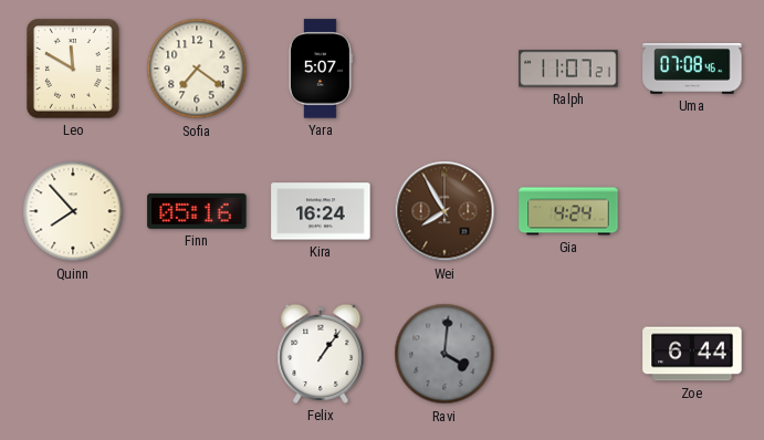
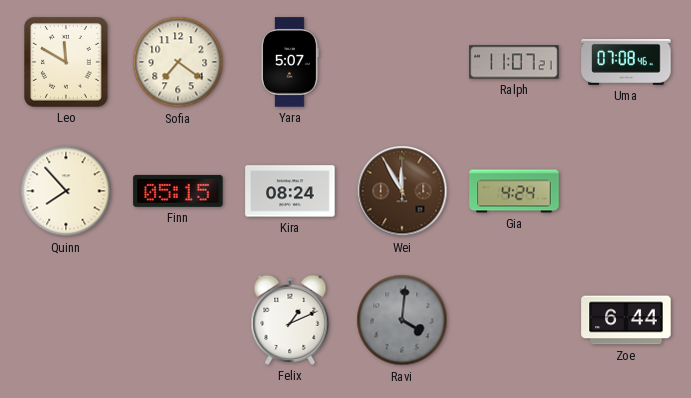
Finn: 05:16 -> 05:15
Kira: 16:24 -> 08:24
Wei: 7:55 -> 11:55
Felix: 1:06 -> 1:11
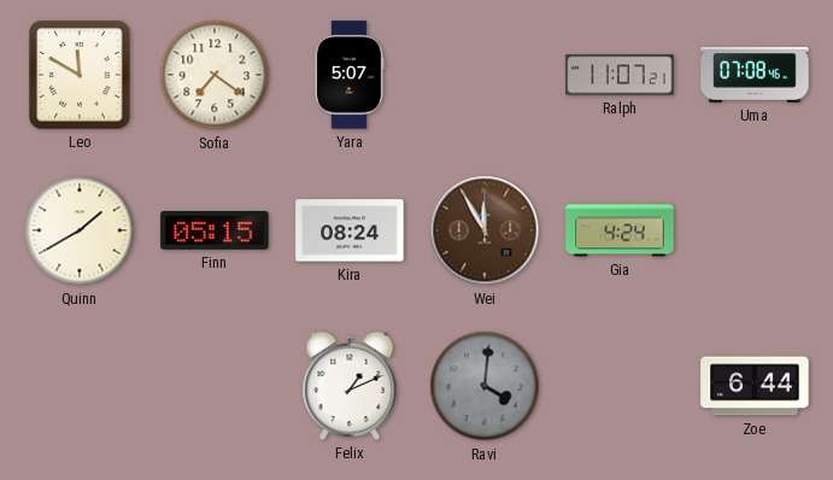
Quinn: 7:53 -> 1:40
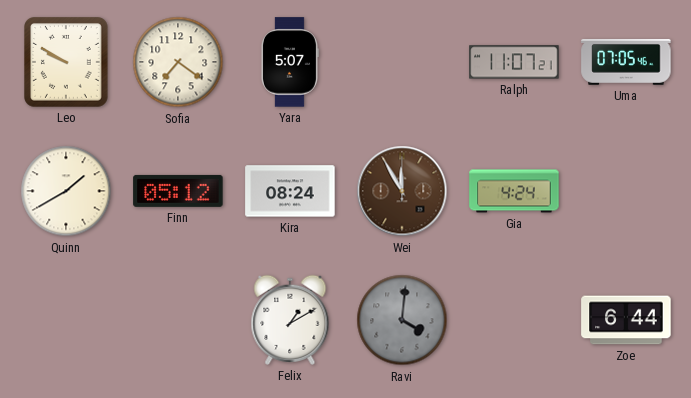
Leo: 11:50 -> 9:50
Uma: 07:08 -> 07:05
Finn: 05:15 -> 05:12
Felix: 1:11 -> 1:10
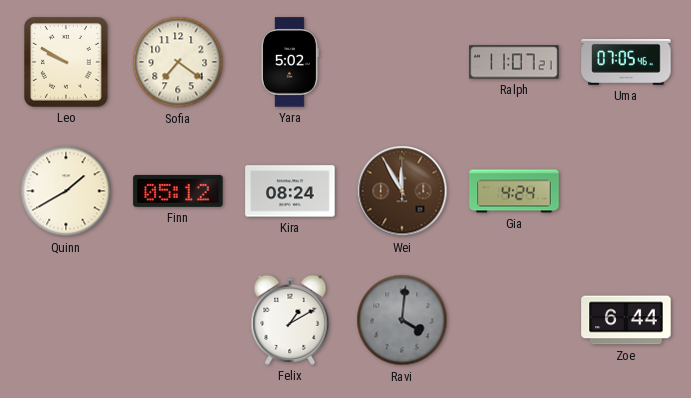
Yara: 5:07 -> 5:02
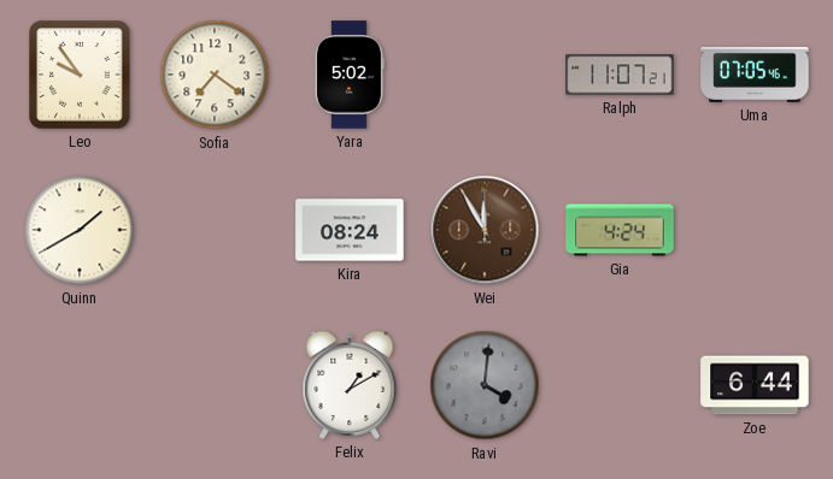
Leo: 9:50 -> 9:54
Finn: 05:12 -> none
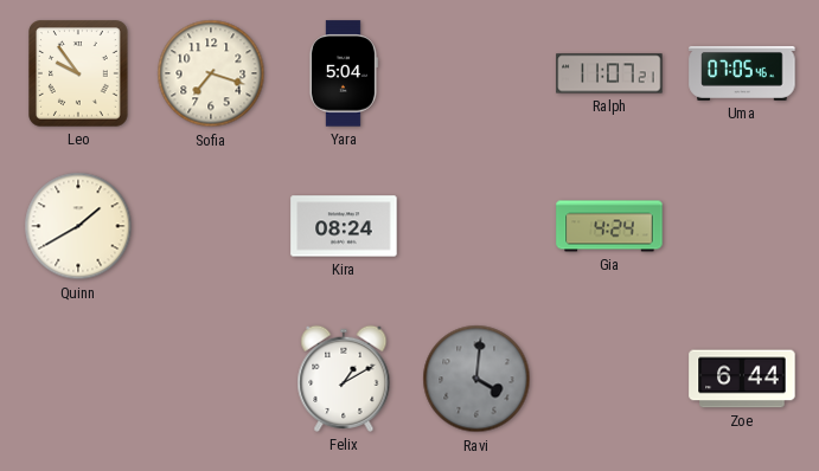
Sofia: 7:21 -> 7:18
Yara: 5:02 -> 5:04
Wei: 11:55 -> none
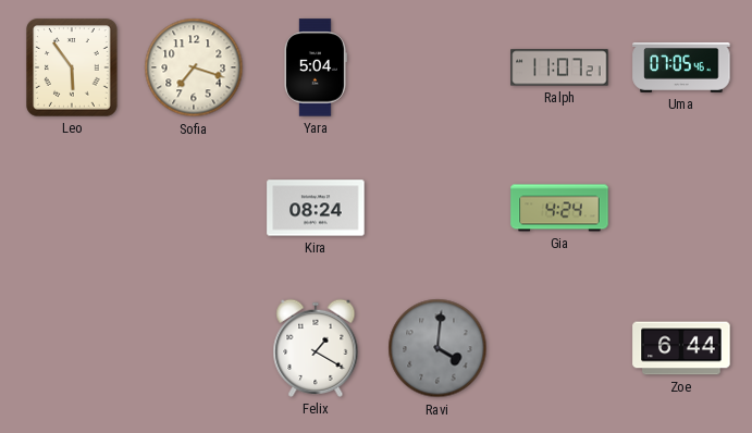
Leo: 9:54 -> 5:54
Quinn: 1:40 -> none
Felix: 1:10 -> 1:20
